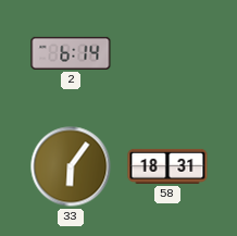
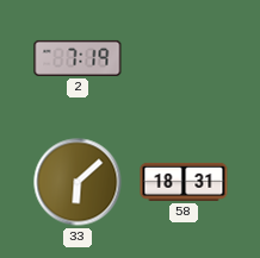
2: 6:14 -> 7:19
33: 6:06 -> 6:08
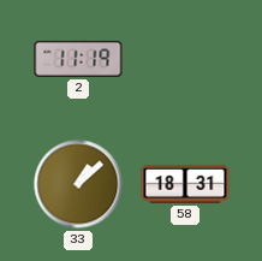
2: 7:19 -> 11:19
33: 6:08 -> 1:08
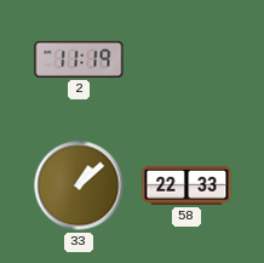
58: 18:31 -> 22:33
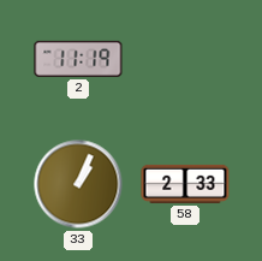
33: 1:08 -> 1:04
58: 22:33 -> 2:33
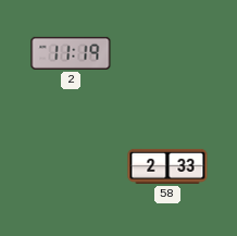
33: 1:04 -> none
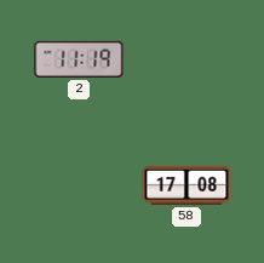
58: 2:33 -> 17:08
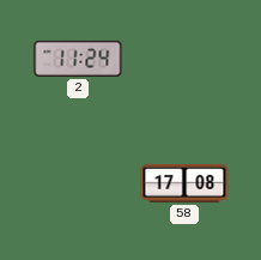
2: 11:19 -> 11:24
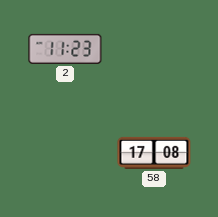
2: 11:24 -> 11:23
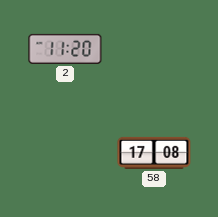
2: 11:23 -> 11:20
